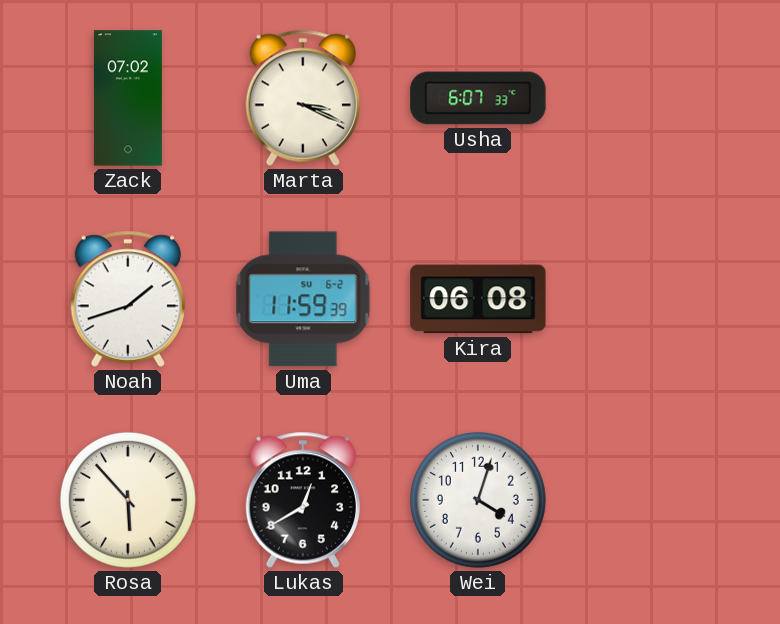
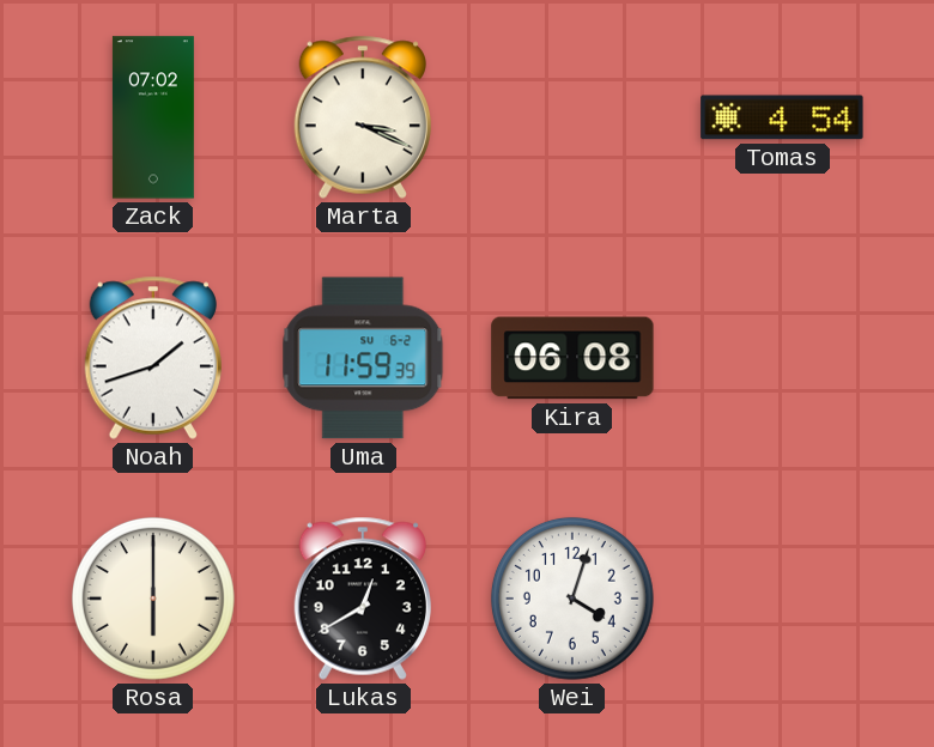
Usha: 6:07 -> none
Tomas: none -> 4:54
Rosa: 5:53 -> 6:00
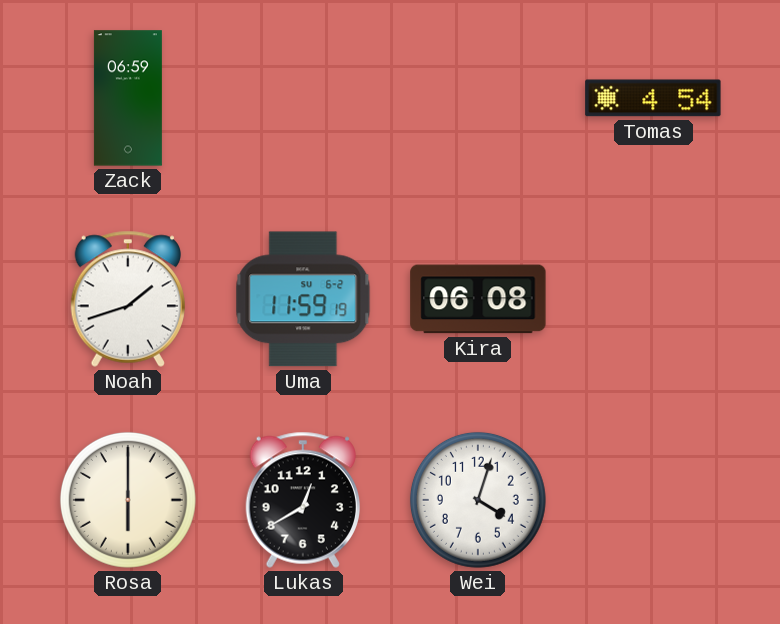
Zack: 07:02 -> 06:59
Marta: 3:19 -> none
Uma: 11:59:39 -> 11:59:19
